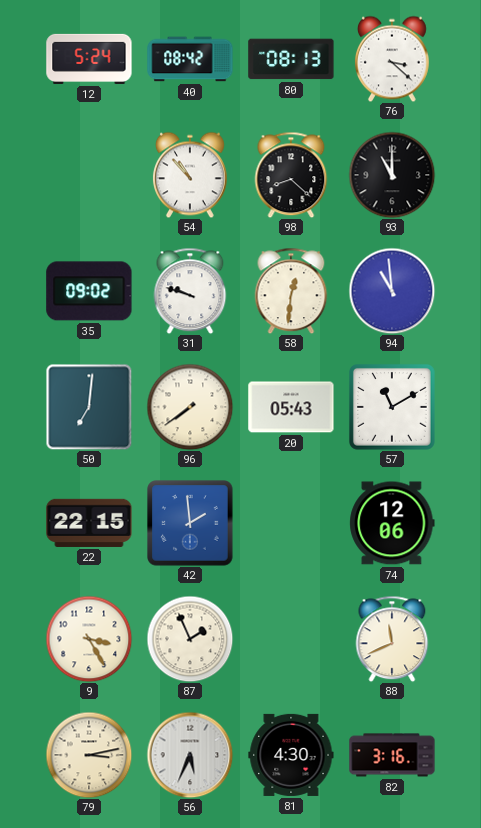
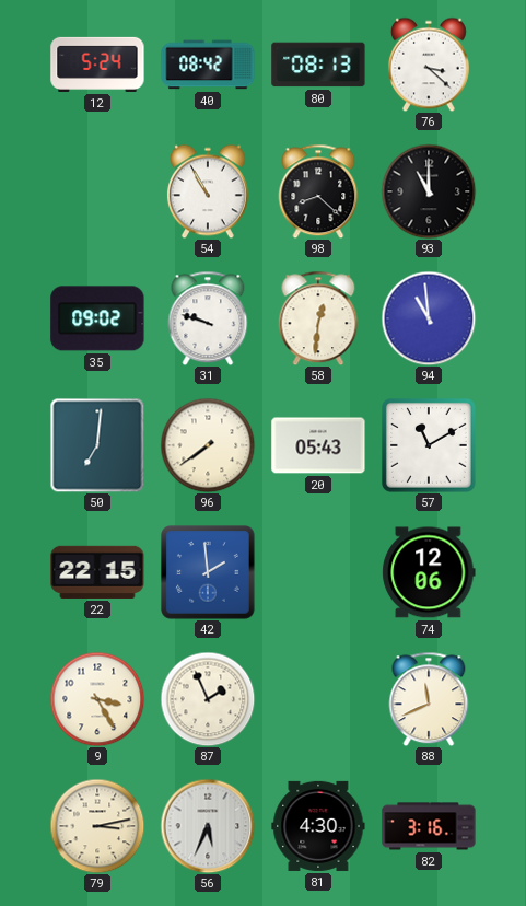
54: 10:53 -> 10:55
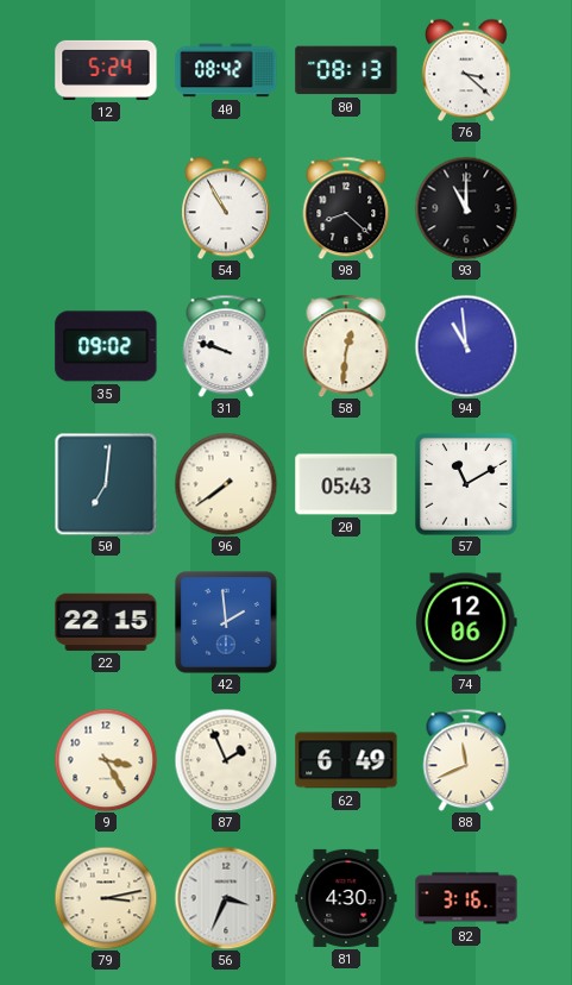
62: none -> 6:49
56: 5:34 -> 3:34
